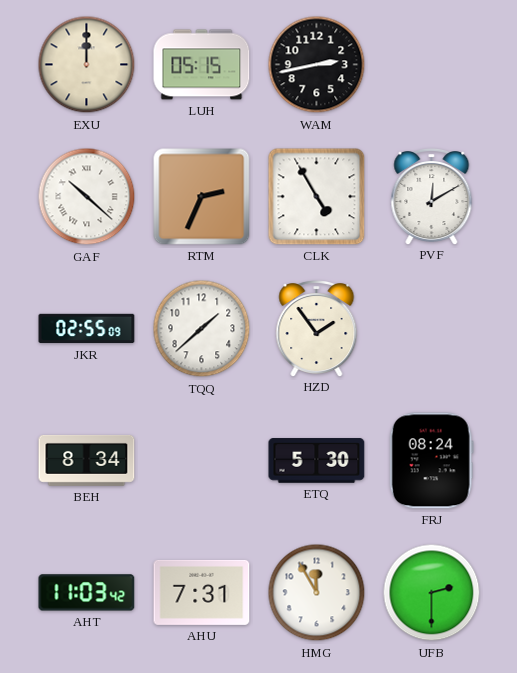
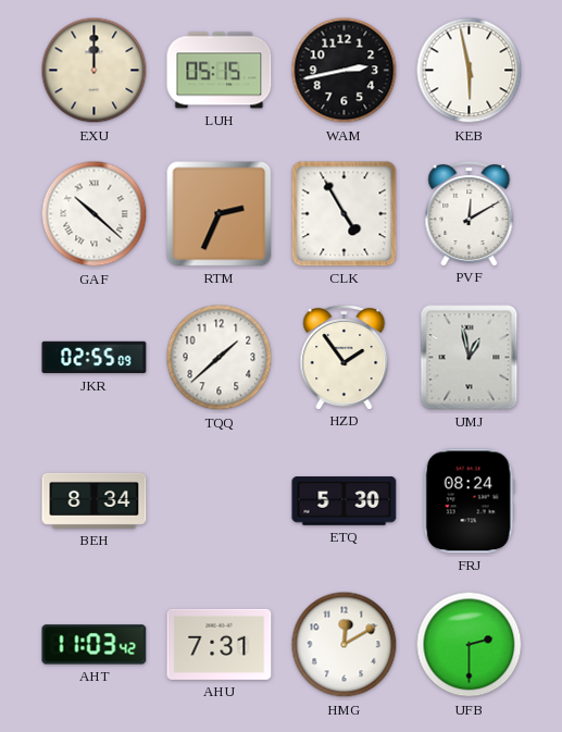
KEB: none -> 5:58
UMJ: none -> 12:58
HMG: 11:55 -> 12:10
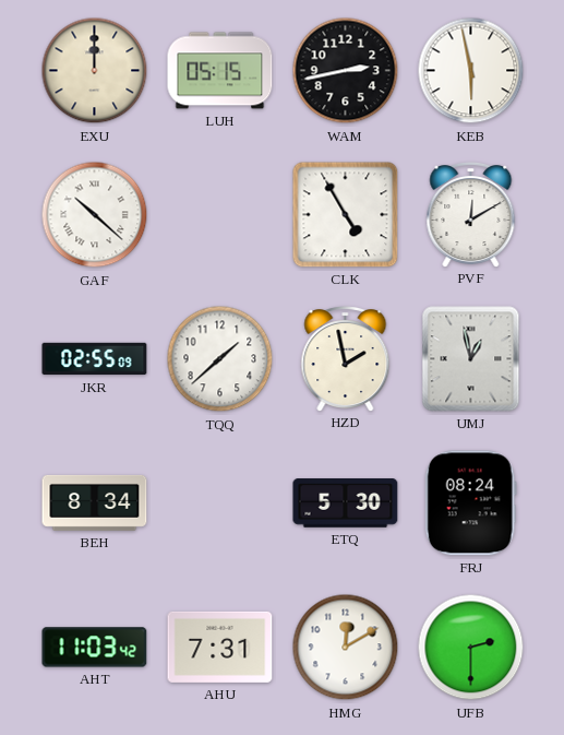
RTM: 2:34 -> none
HZD: 1:54 -> 1:58
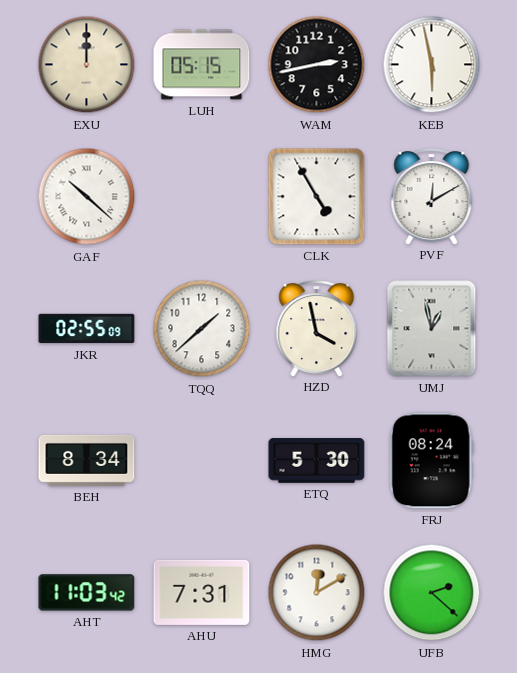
HZD: 1:58 -> 3:58
UFB: 2:30 -> 2:22
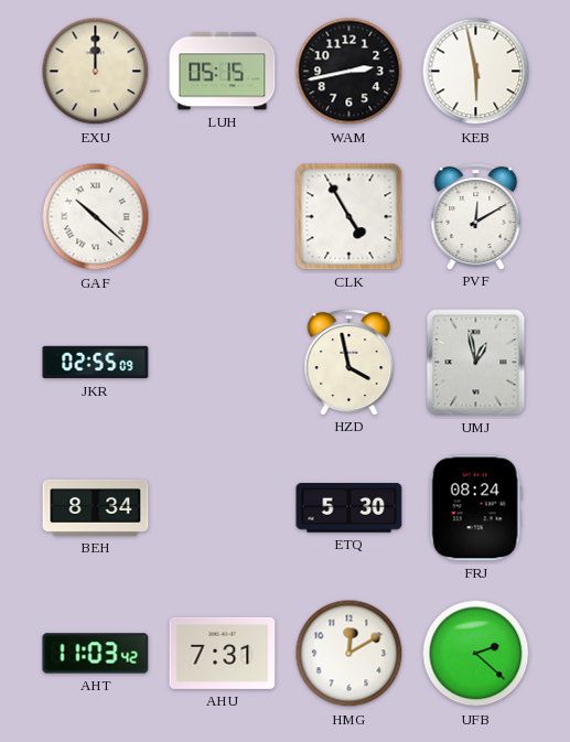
TQQ: 1:38 -> none
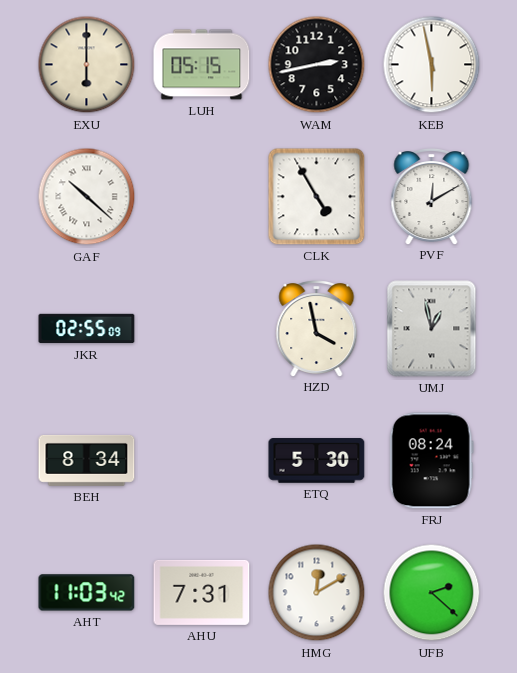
EXU: 12:00 -> 6:00
